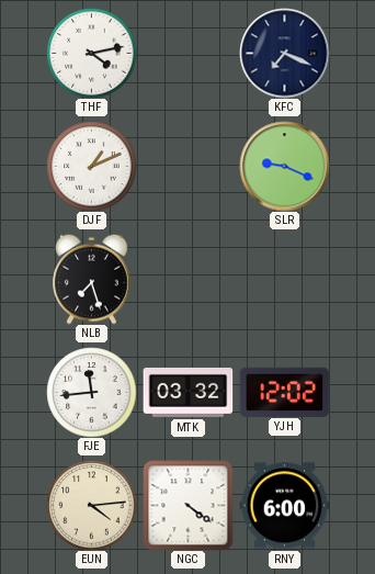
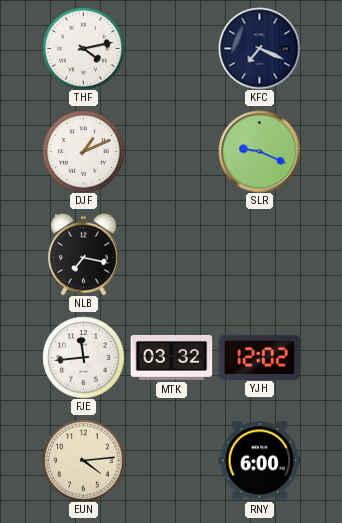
NLB: 7:27 -> 7:17
NGC: 4:21 -> none
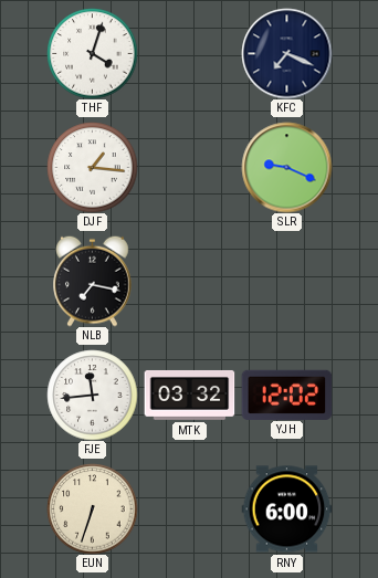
THF: 4:13 -> 4:03
DJF: 1:11 -> 1:16
EUN: 4:14 -> 6:33
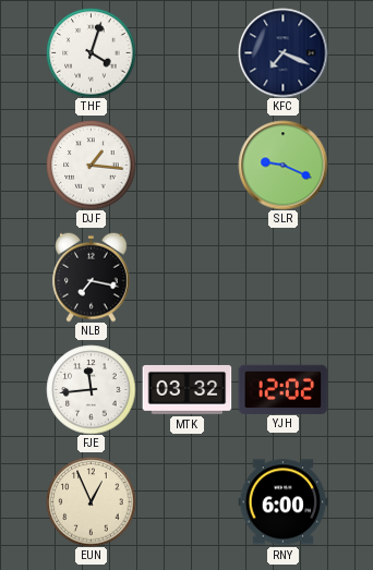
EUN: 6:33 -> 12:56
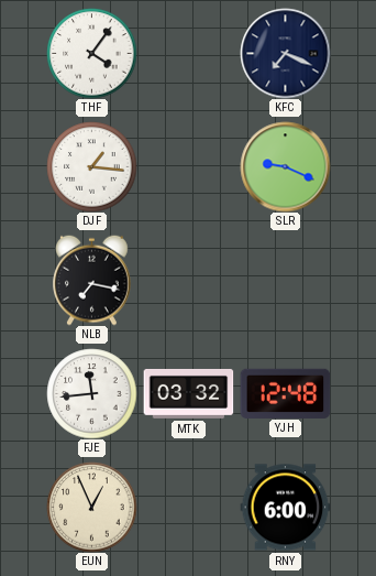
THF: 4:03 -> 4:06
YJH: 12:02 -> 12:48
